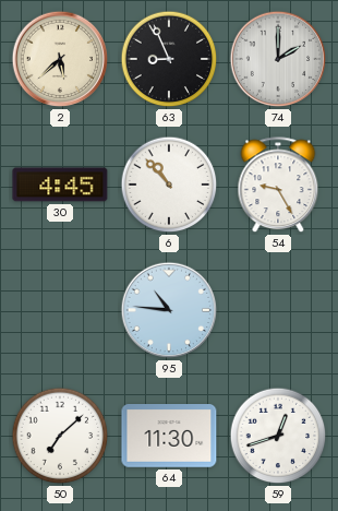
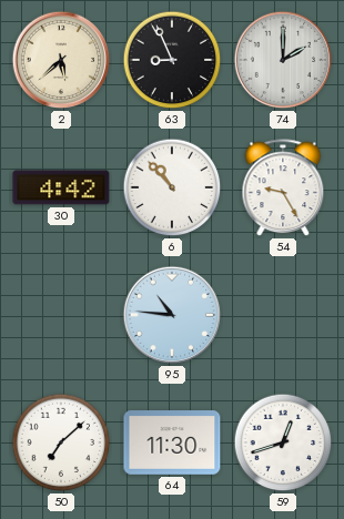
30: 4:45 -> 4:42
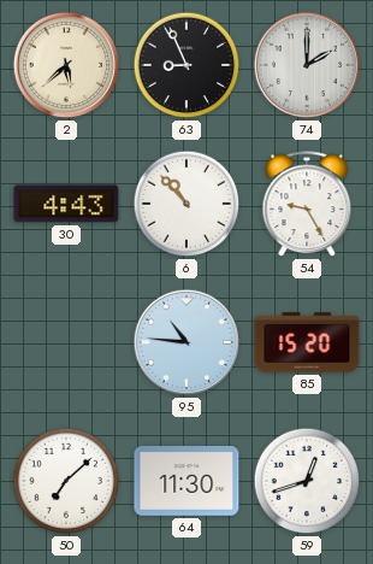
30: 4:42 -> 4:43
85: none -> 15:20
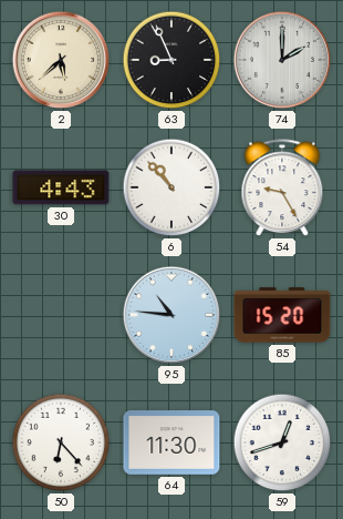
50: 7:08 -> 6:23
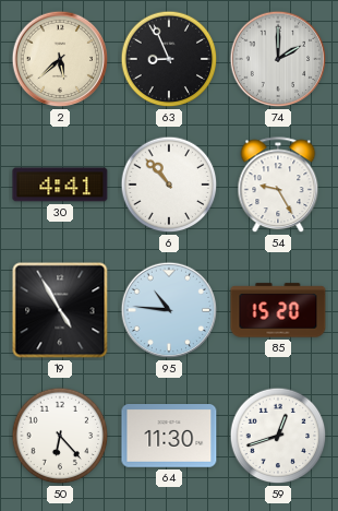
30: 4:43 -> 4:41
19: none -> 4:55
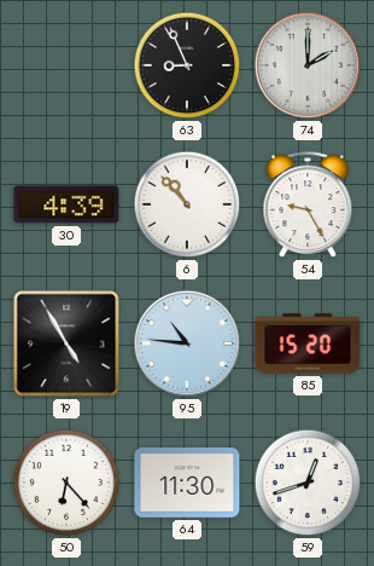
2: 5:38 -> none
30: 4:41 -> 4:39
